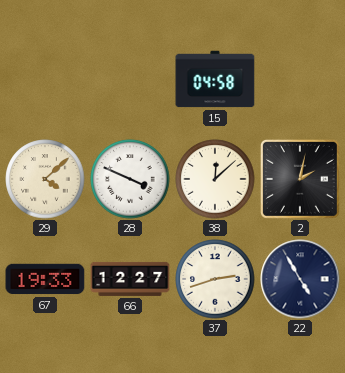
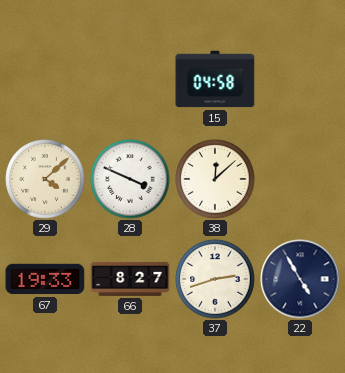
2: 2:02 -> none
66: 12:27 -> 8:27
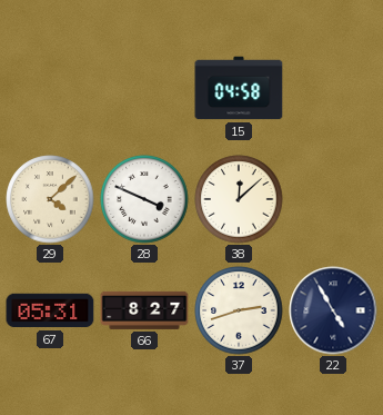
67: 19:33 -> 05:31
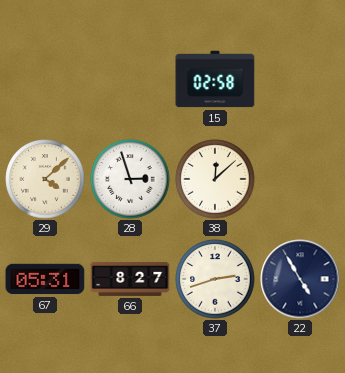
15: 04:58 -> 02:58
28: 3:49 -> 2:57
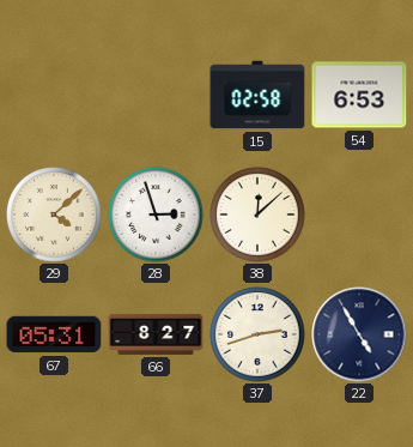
54: none -> 6:53
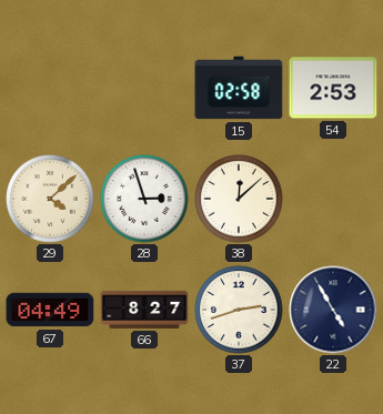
54: 6:53 -> 2:53
67: 05:31 -> 04:49
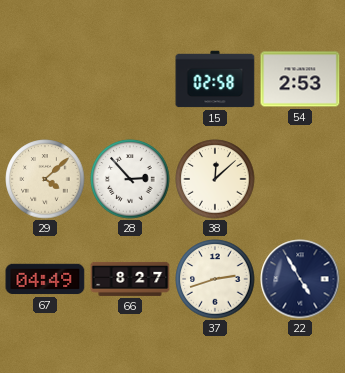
28: 2:57 -> 2:53
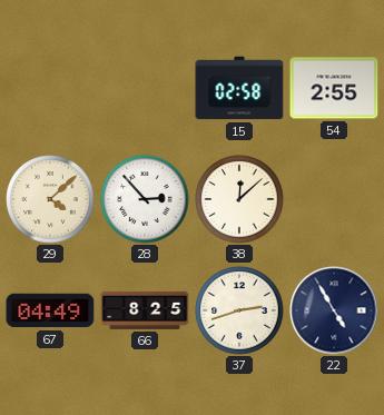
54: 2:53 -> 2:55
66: 8:27 -> 8:25
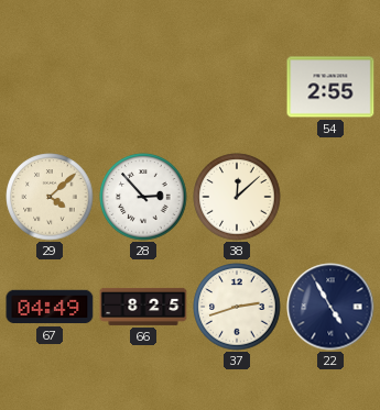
15: 02:58 -> none
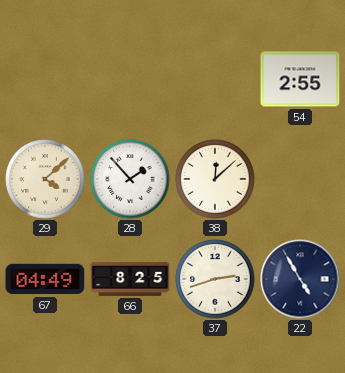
28: 2:53 -> 1:53
